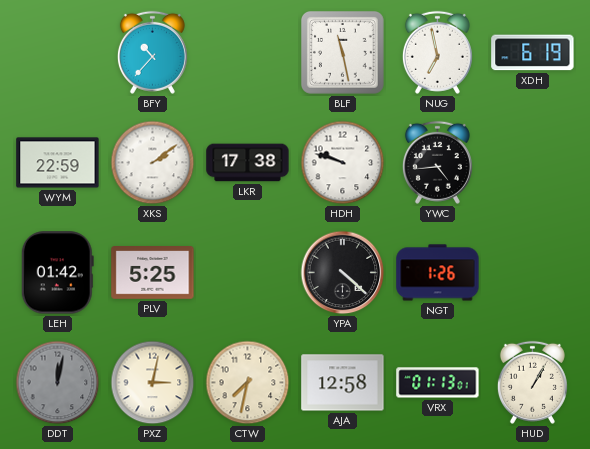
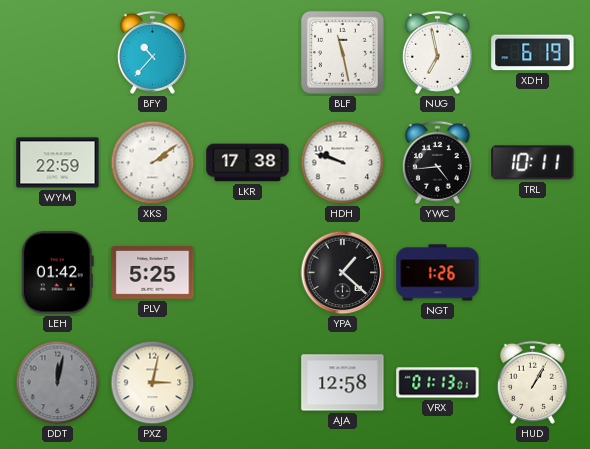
TRL: none -> 10:11
YPA: 4:22 -> 1:22
CTW: 7:32 -> none
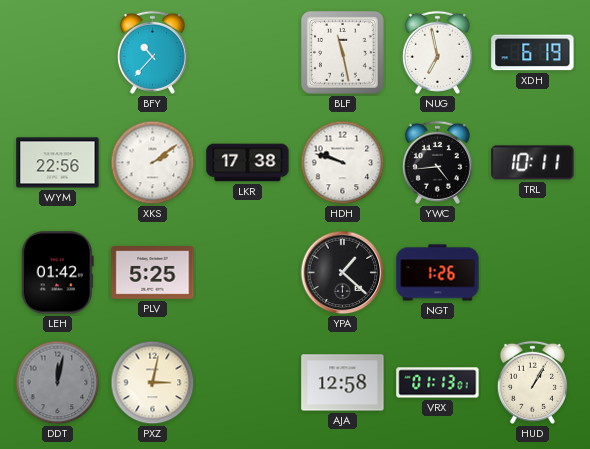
WYM: 22:59 -> 22:56
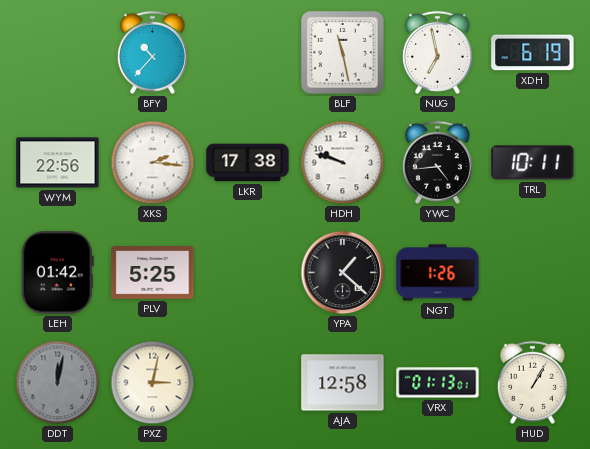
XKS: 2:09 -> 2:16
